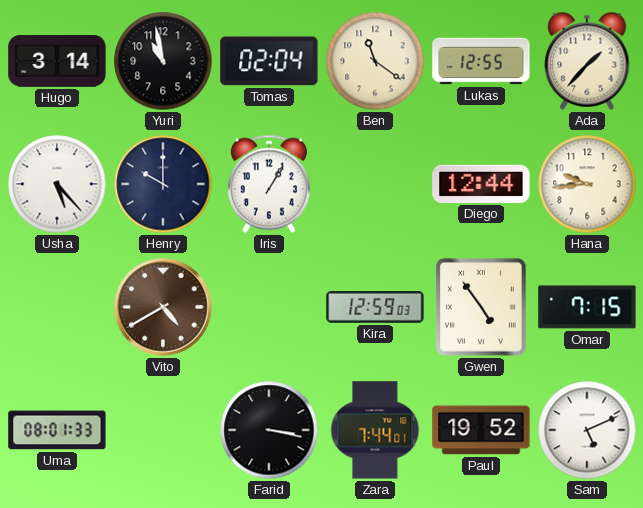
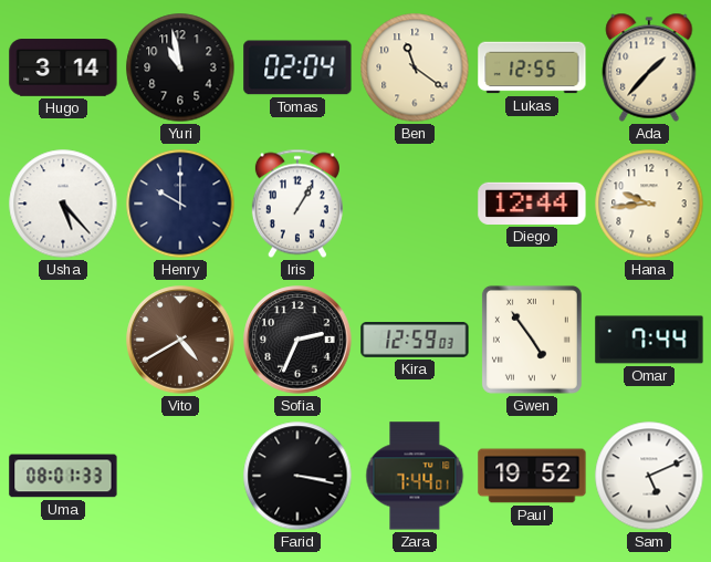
Sofia: none -> 2:34
Omar: 7:15 -> 7:44
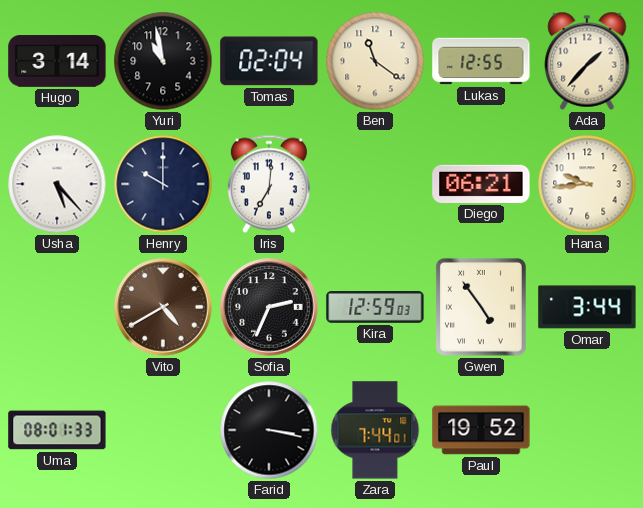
Iris: 1:05 -> 7:01
Diego: 12:44 -> 06:21
Omar: 7:44 -> 3:44
Sam: 5:11 -> none
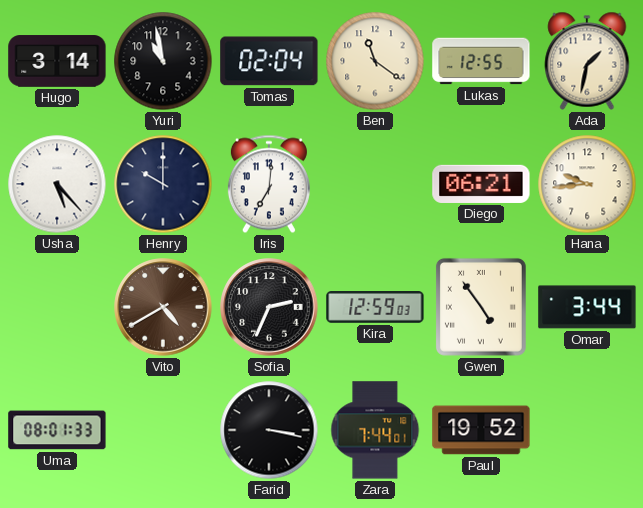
Ada: 1:37 -> 1:32
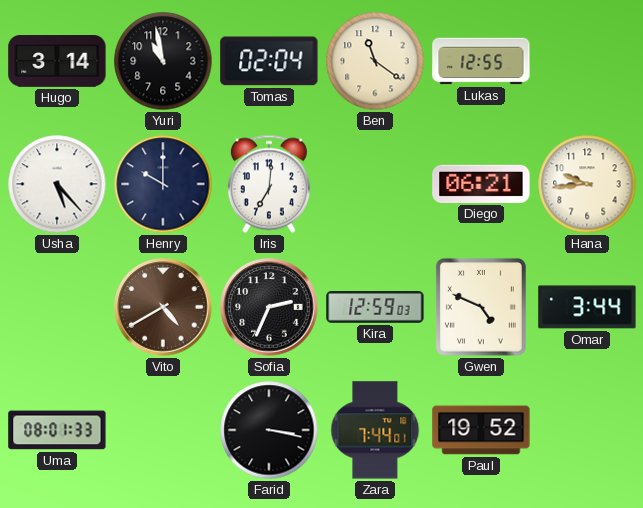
Ada: 1:32 -> none
Gwen: 4:54 -> 4:49
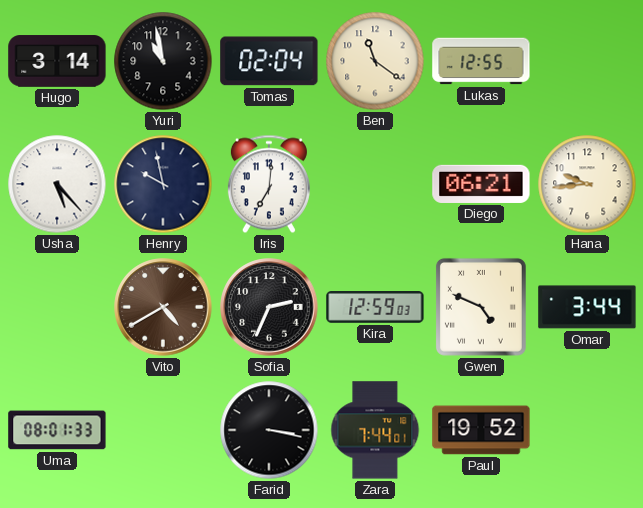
Henry: 10:00 -> 9:58
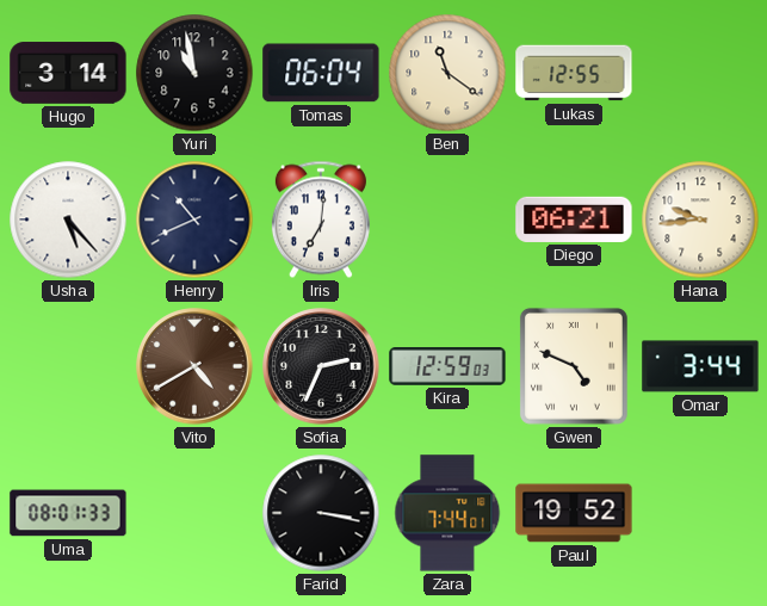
Tomas: 02:04 -> 06:04
Henry: 9:58 -> 10:41
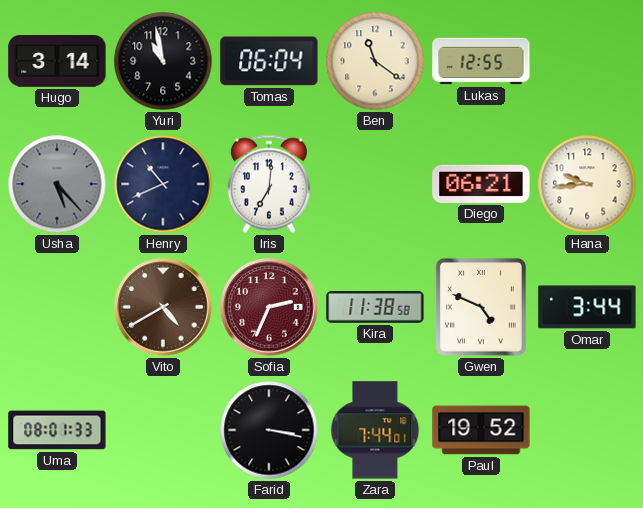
Usha dial: white -> grey
Sofia dial: black -> burgundy
Kira: 12:59 -> 11:38
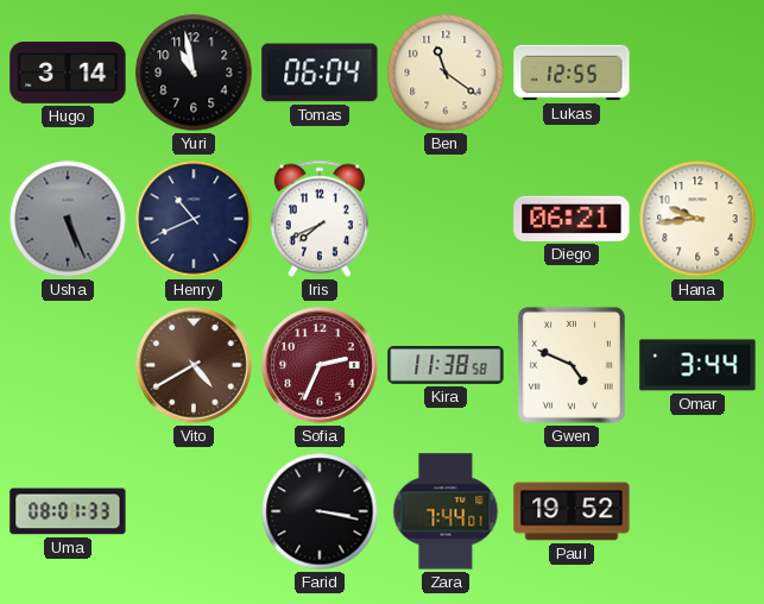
Usha: 5:23 -> 5:26
Iris: 7:01 -> 7:41
